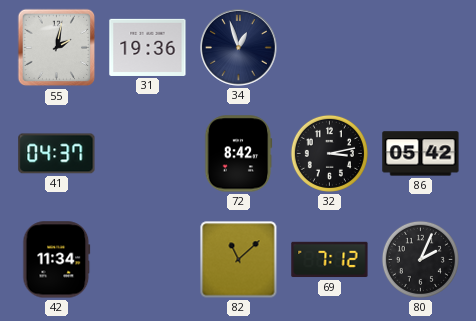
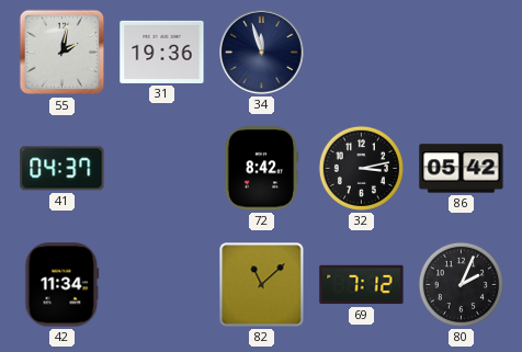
34: 12:57 -> 11:57
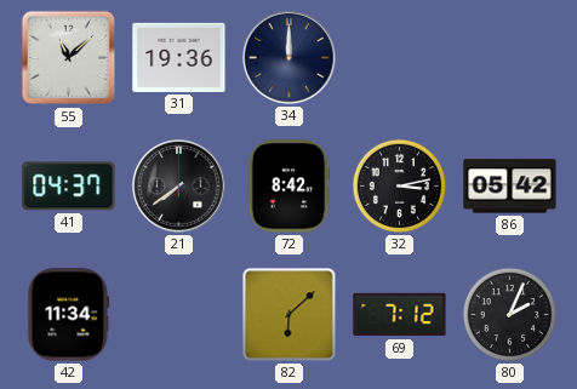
55: 2:02 -> 11:08
34: 11:57 -> 12:00
21: none -> 7:39
82: 11:08 -> 6:08
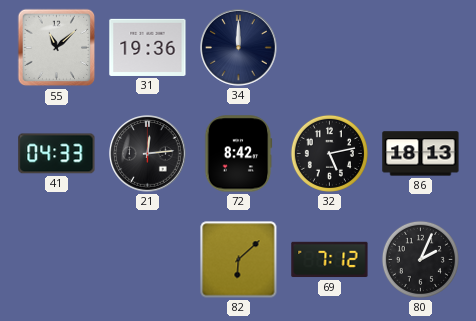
41: 04:37 -> 04:33
21: 7:39 -> 12:14
32: 3:13 -> 5:13
86: 05:42 -> 18:13
42: 11:34 -> none
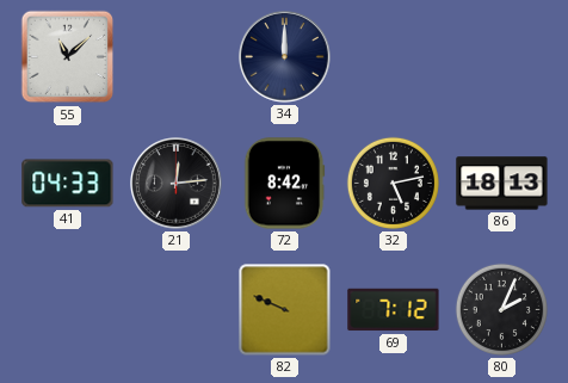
31: 19:36 -> none
82: 6:08 -> 9:49
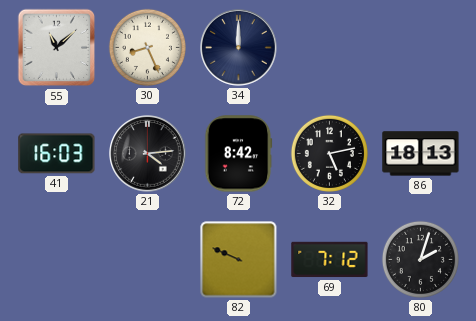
30: none -> 8:26
41: 04:33 -> 16:03
21: 12:14 -> 4:14
80: 2:04 -> 2:03
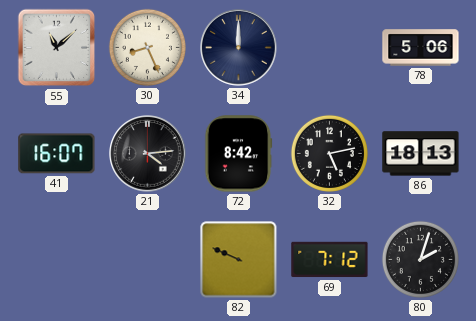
78: none -> 5:06
41: 16:03 -> 16:07
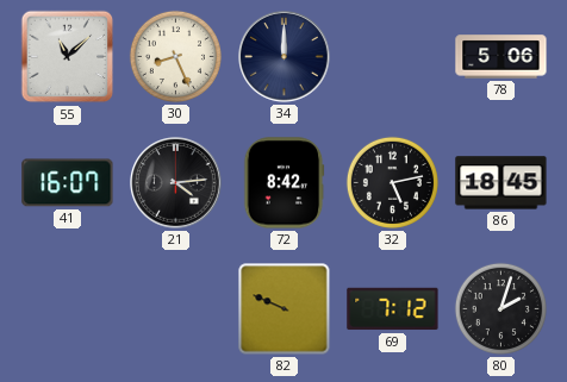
86: 18:13 -> 18:45
